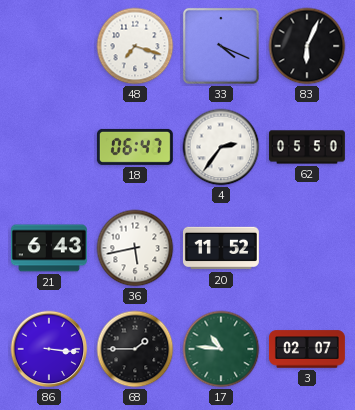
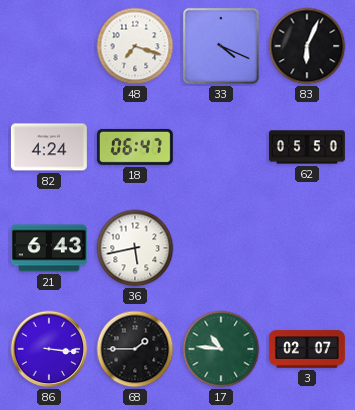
82: none -> 4:24
4: 2:36 -> none
20: 11:52 -> none
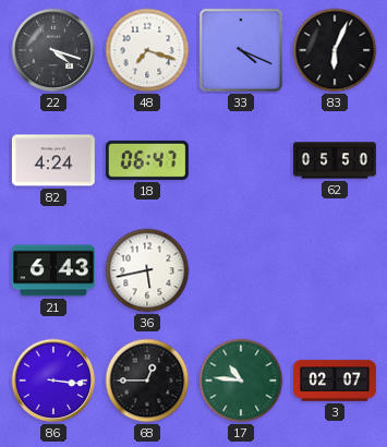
22: none -> 4:18
68: 1:45 -> 12:45
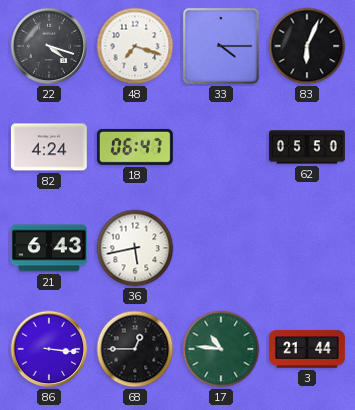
33: 4:19 -> 4:15
3: 02:07 -> 21:44
